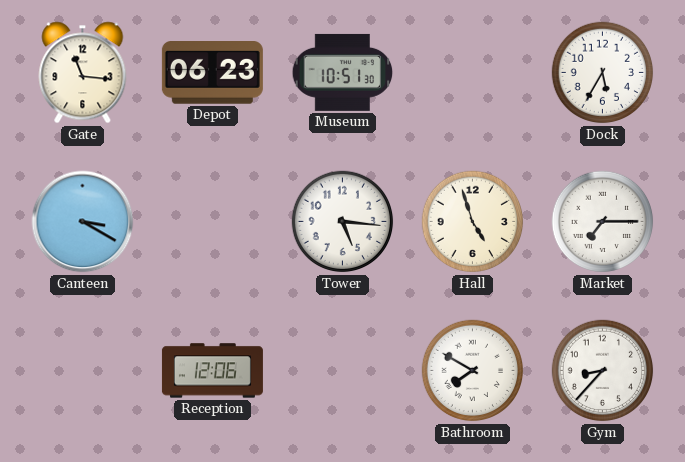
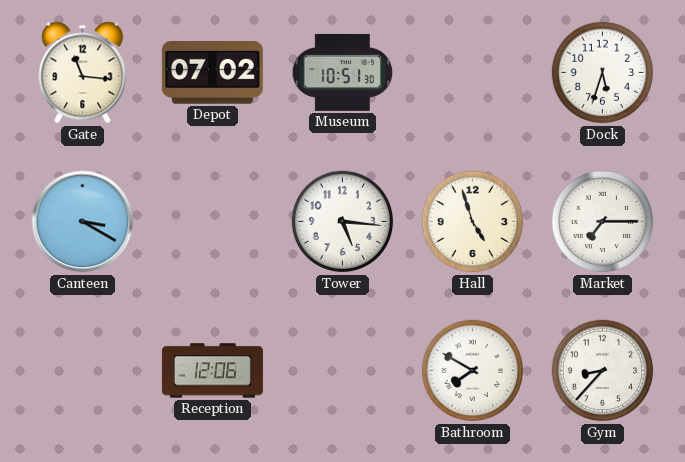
Depot: 06:23 -> 07:02
Dock: 5:35 -> 5:33
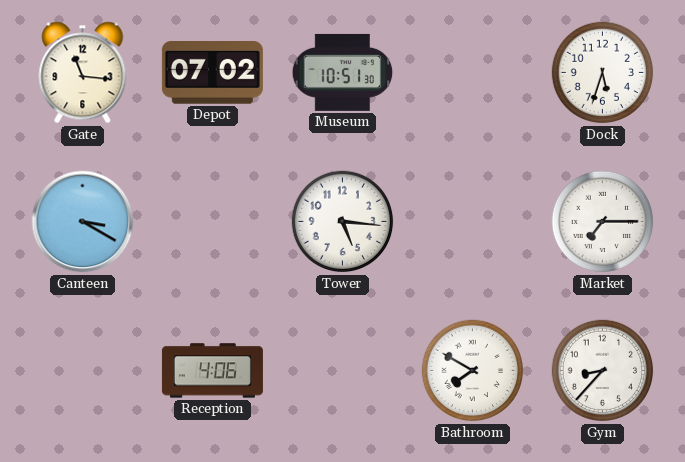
Hall: 4:57 -> none
Reception: 12:06 -> 4:06
